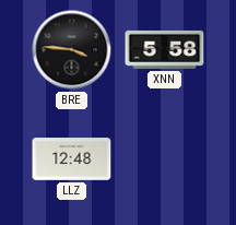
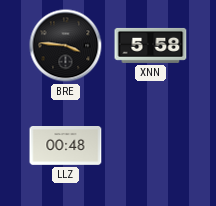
LLZ: 12:48 -> 00:48
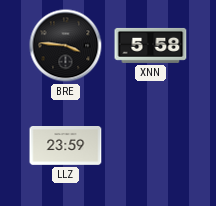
LLZ: 00:48 -> 23:59
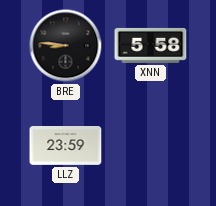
BRE: 3:46 -> 8:46
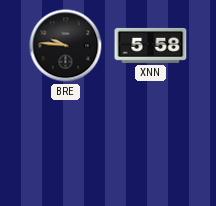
BRE: 8:46 -> 9:46
LLZ: 23:59 -> none
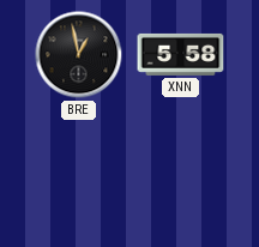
BRE: 9:46 -> 12:58
